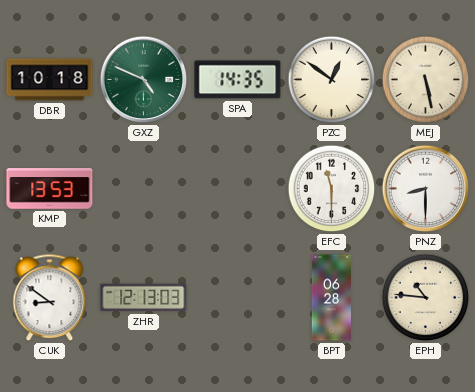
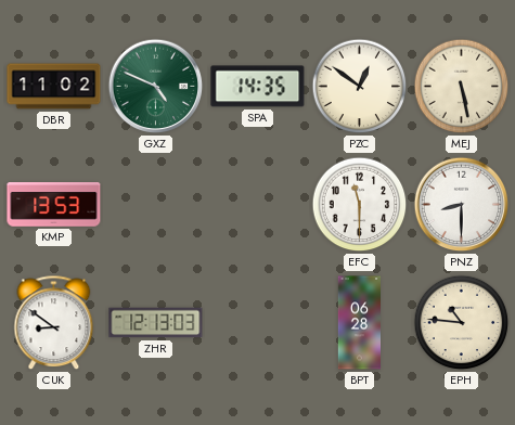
DBR: 10:18 -> 11:02
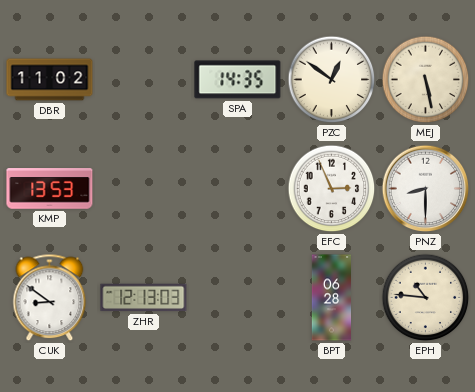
GXZ: 4:49 -> none
EFC: 11:30 -> 2:56
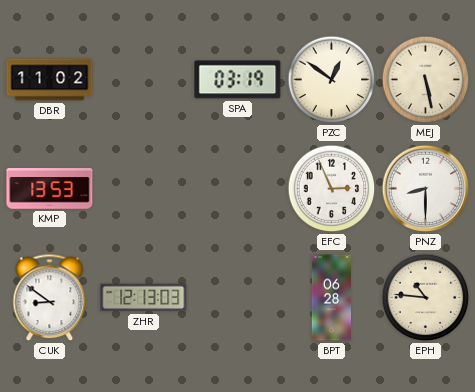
SPA: 14:35 -> 03:19
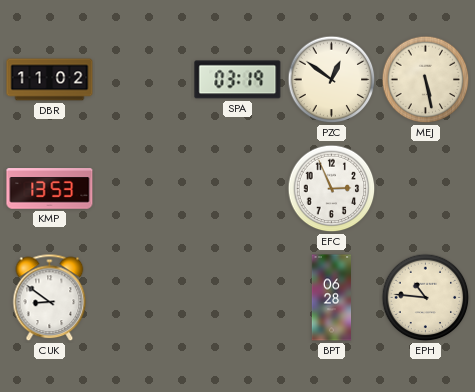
PNZ: 8:30 -> none
ZHR: 12:13 -> none
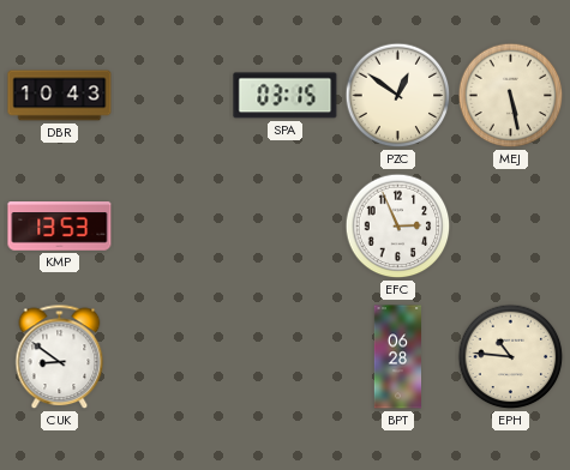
DBR: 11:02 -> 10:43
SPA: 03:19 -> 03:15
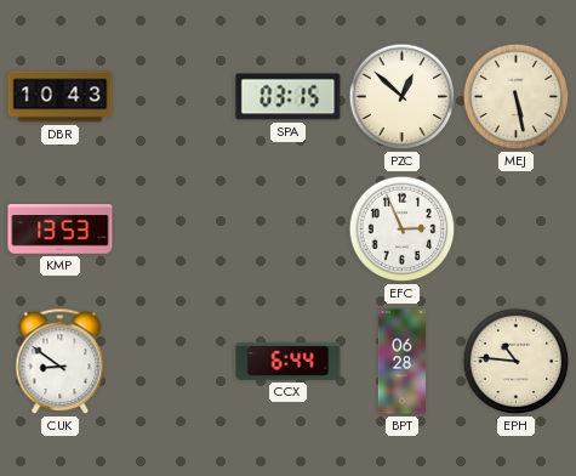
PZC: 12:51 -> 12:52
CCX: none -> 6:44
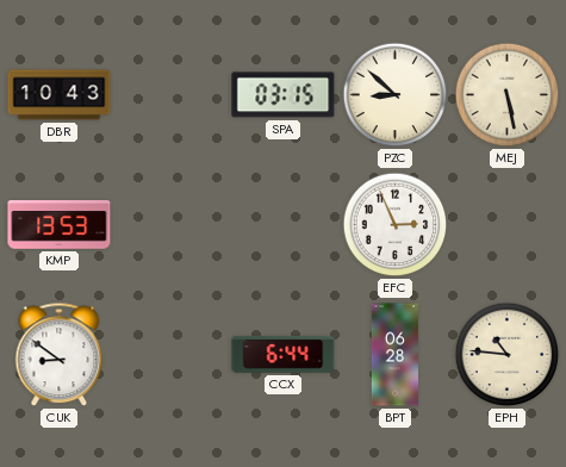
PZC: 12:52 -> 8:52
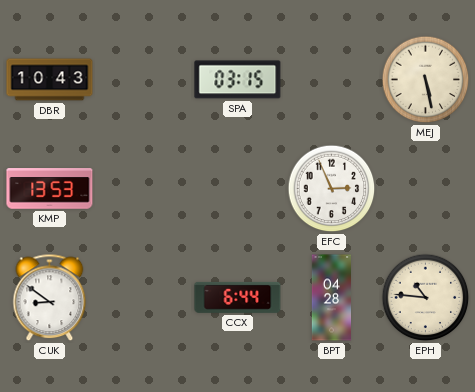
PZC: 8:52 -> none
BPT: 06:28 -> 04:28
